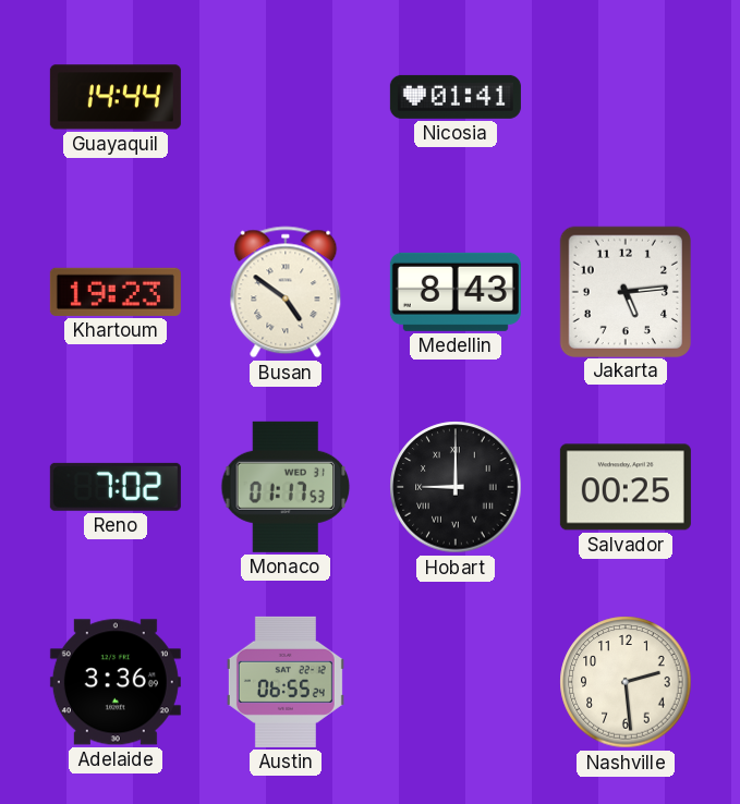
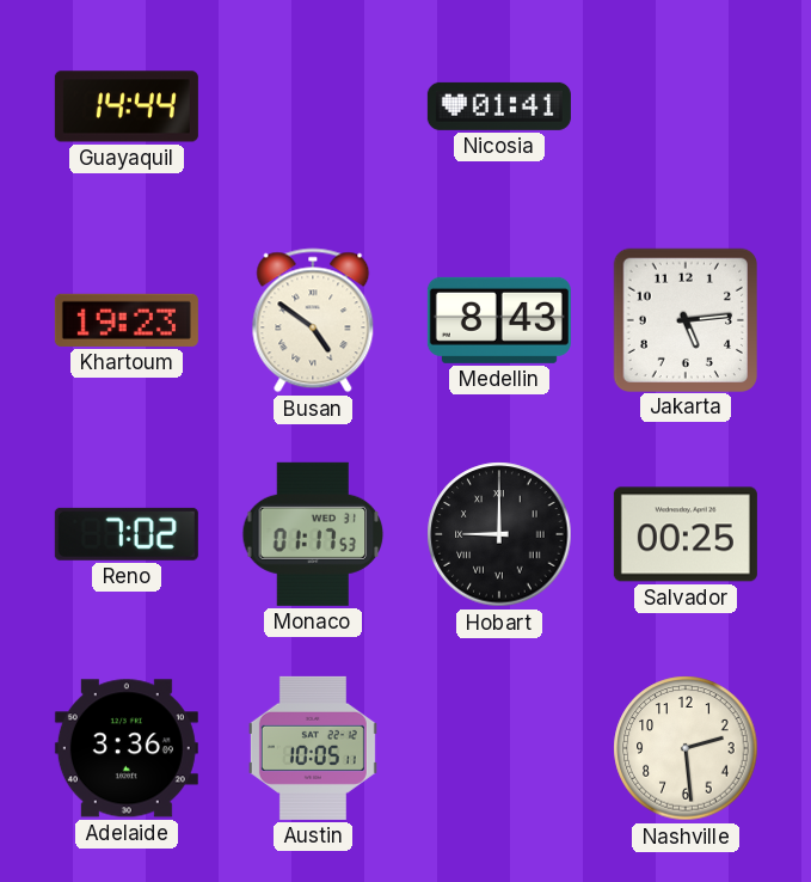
Austin: 06:55 -> 10:05
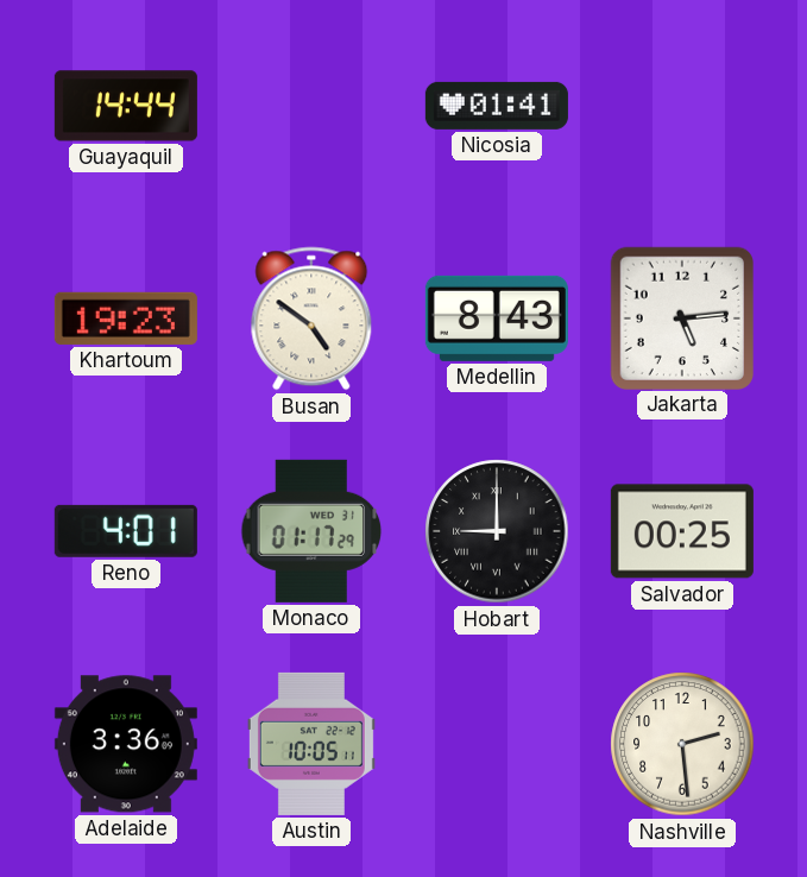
Reno: 7:02 -> 4:01
Monaco: 01:17:53 -> 01:17:29
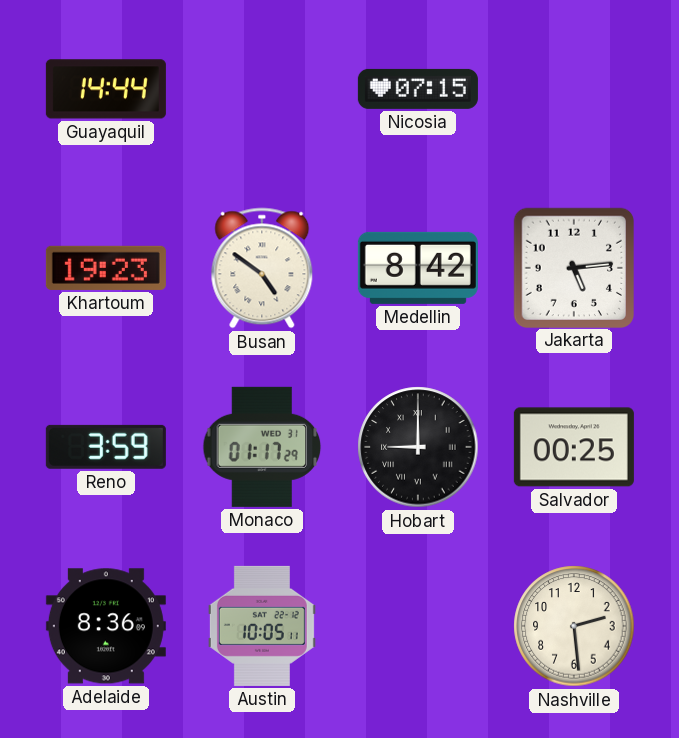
Nicosia: 01:41 -> 07:15
Medellin: 8:43 -> 8:42
Reno: 4:01 -> 3:59
Adelaide: 3:36 -> 8:36
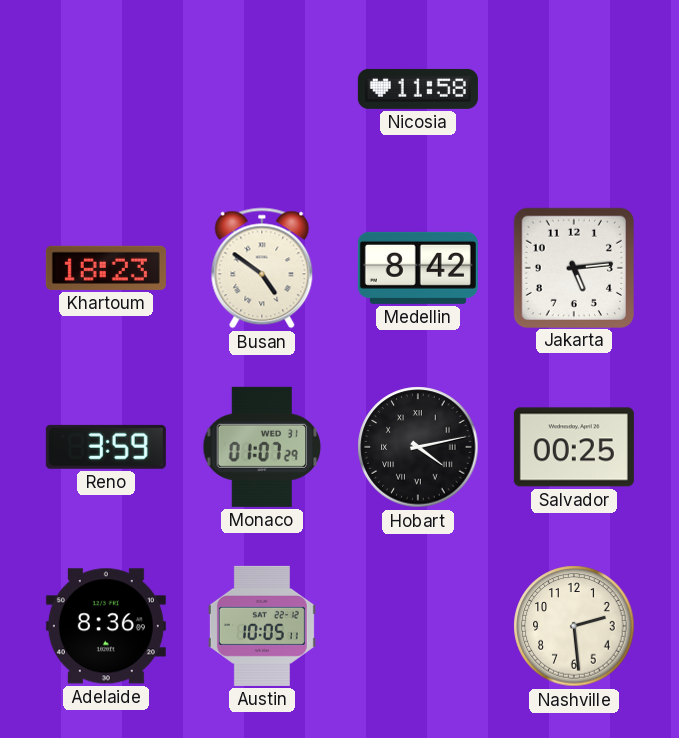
Guayaquil: 14:44 -> none
Nicosia: 07:15 -> 11:58
Khartoum: 19:23 -> 18:23
Monaco: 01:17 -> 01:07
Hobart: 9:00 -> 4:13
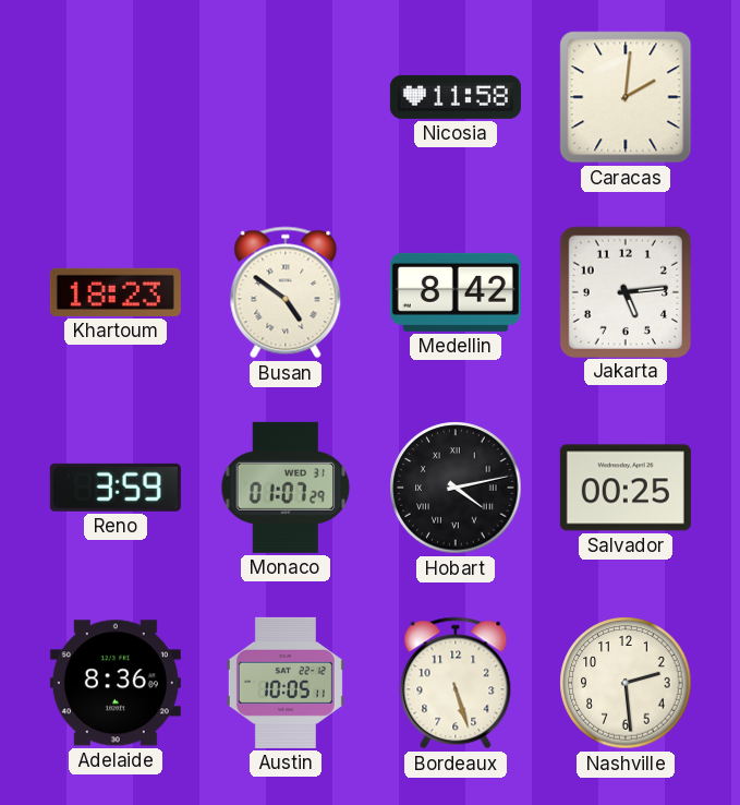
Caracas: none -> 2:01
Bordeaux: none -> 5:27
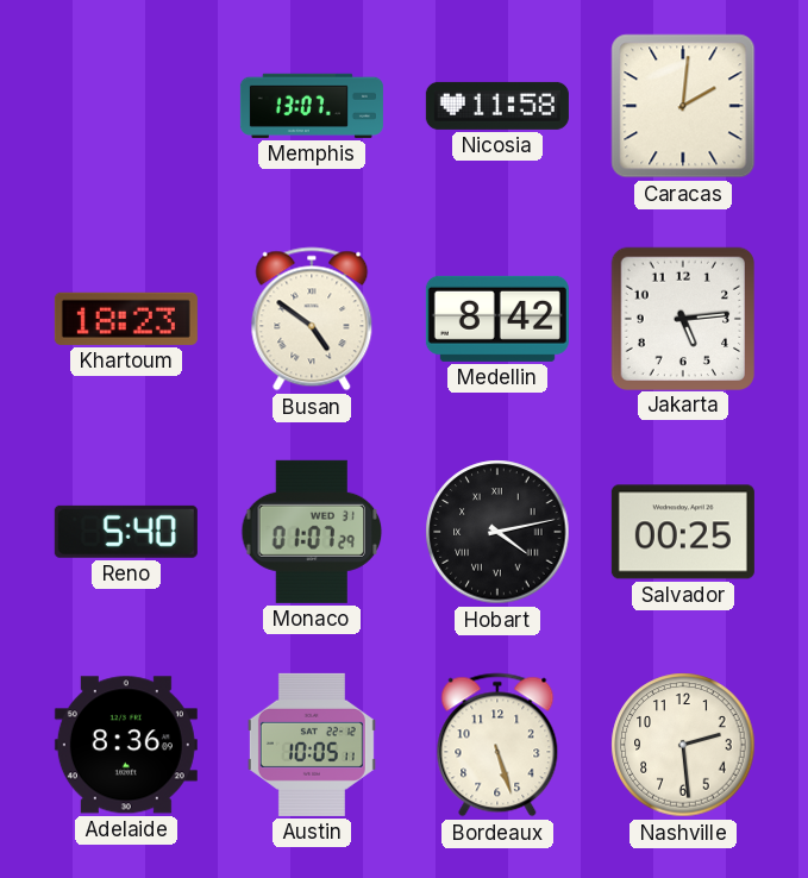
Memphis: none -> 13:07
Reno: 3:59 -> 5:40
